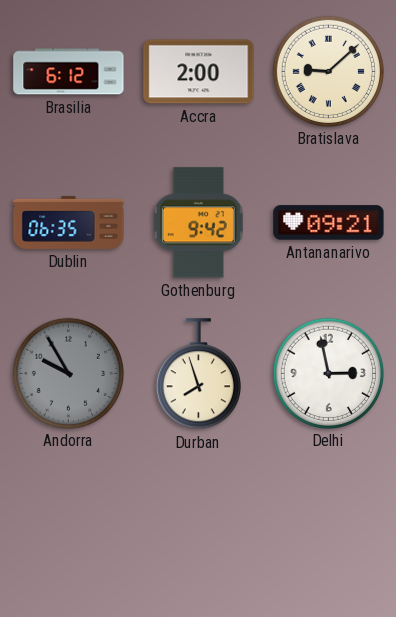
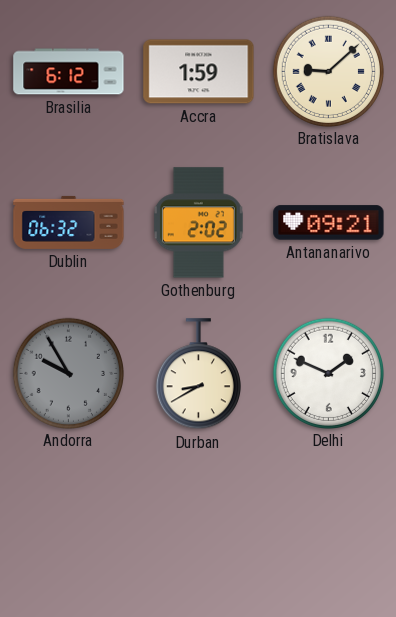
Accra: 2:00 -> 1:59
Dublin: 06:35 -> 06:32
Gothenburg: 9:42 -> 2:02
Durban: 7:57 -> 8:40
Delhi: 2:58 -> 1:49
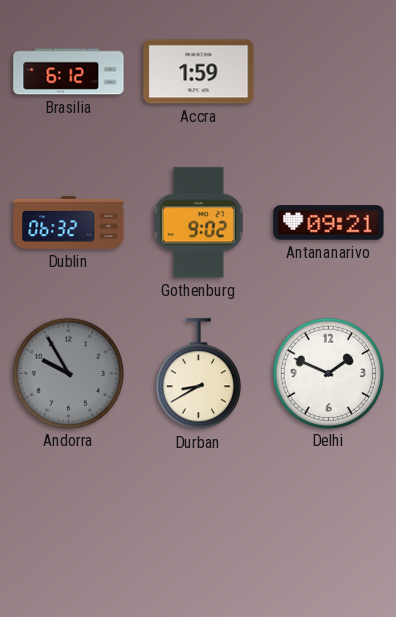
Bratislava: 9:08 -> none
Gothenburg: 2:02 -> 9:02
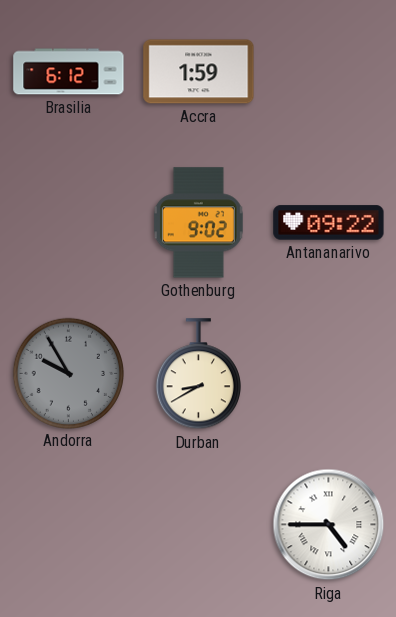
Dublin: 06:32 -> none
Antananarivo: 09:21 -> 09:22
Delhi: 1:49 -> none
Riga: none -> 4:45
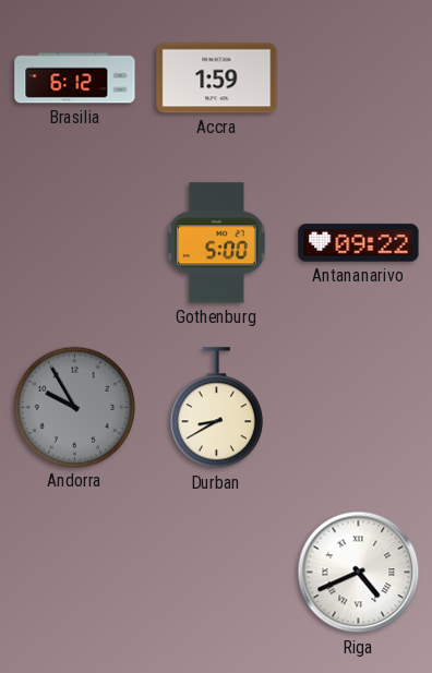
Gothenburg: 9:02 -> 5:00
Riga: 4:45 -> 4:41
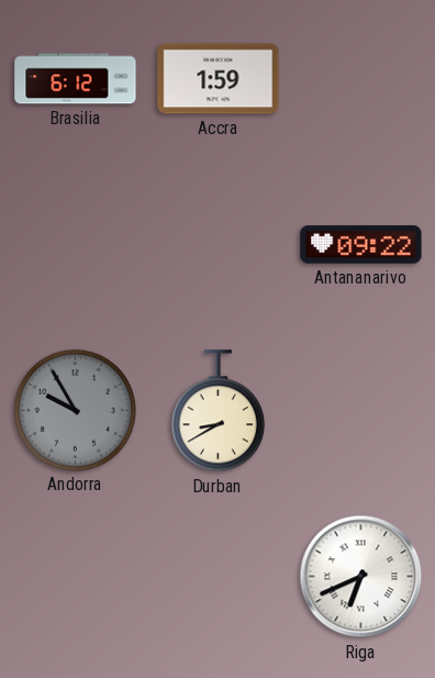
Gothenburg: 5:00 -> none
Riga: 4:41 -> 6:41
